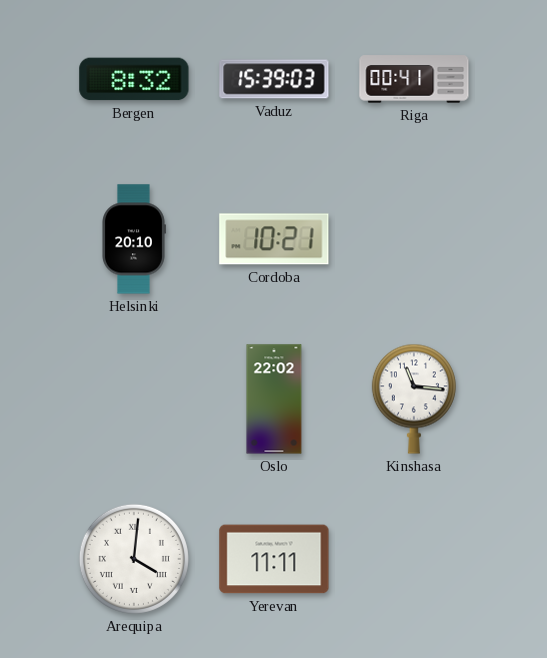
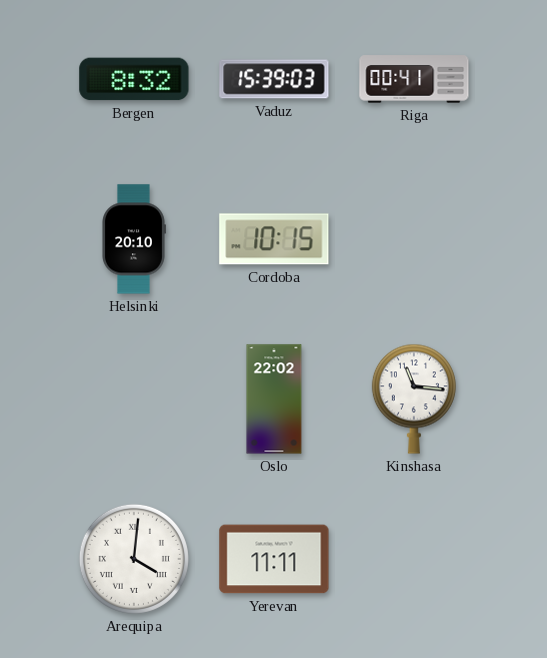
Cordoba: 10:21 -> 10:15
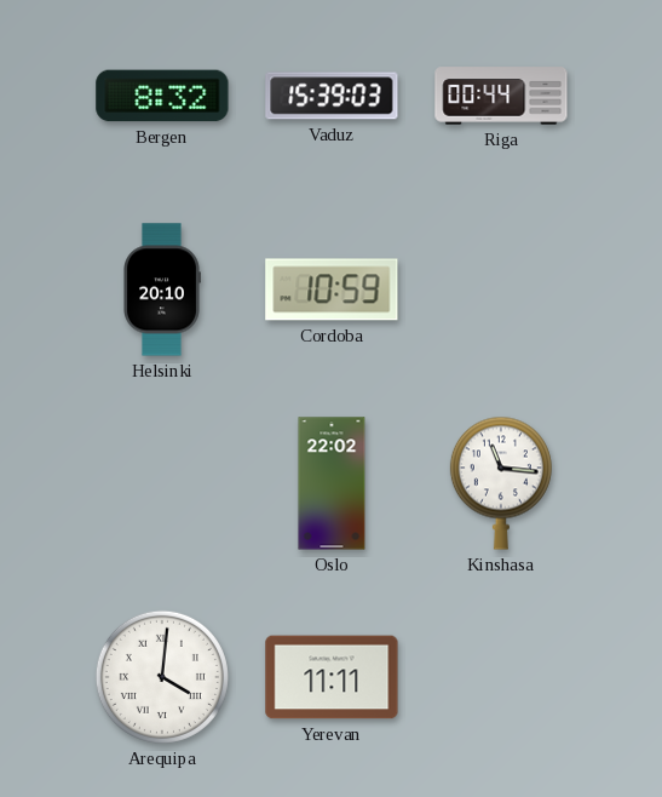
Riga: 00:41 -> 00:44
Cordoba: 10:15 -> 10:59
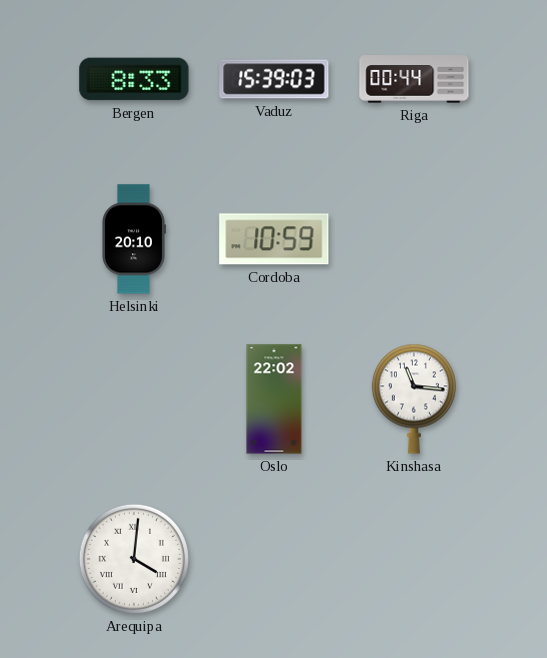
Bergen: 8:32 -> 8:33
Yerevan: 11:11 -> none
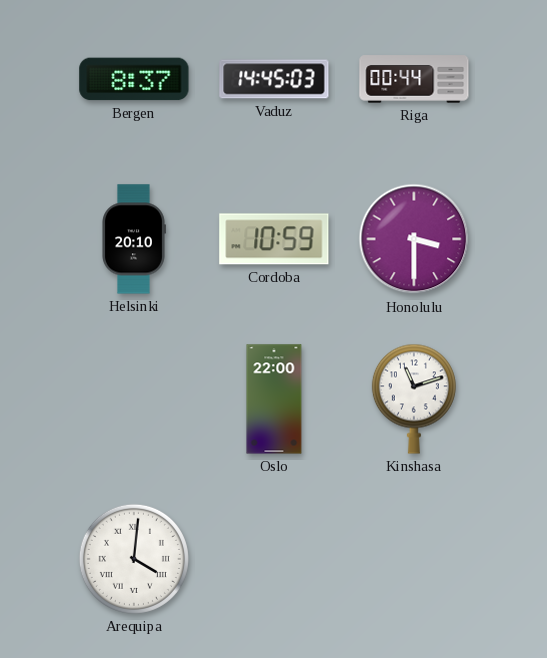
Bergen: 8:33 -> 8:37
Vaduz: 15:39 -> 14:45
Honolulu: none -> 3:30
Oslo: 22:02 -> 22:00
Kinshasa: 11:16 -> 11:12
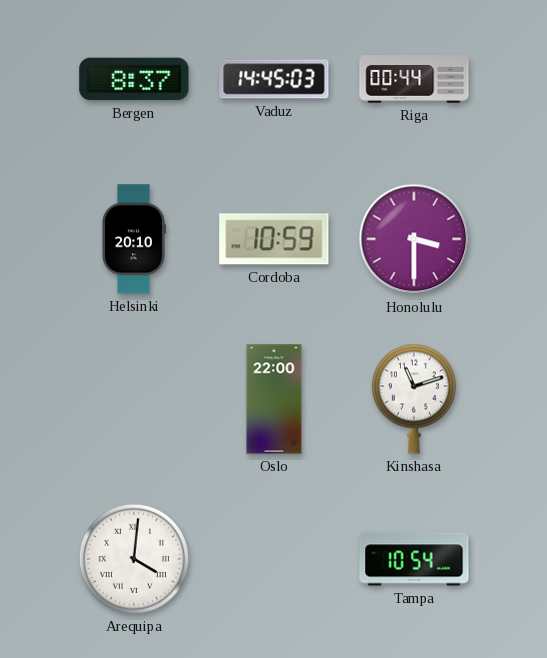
Tampa: none -> 10:54
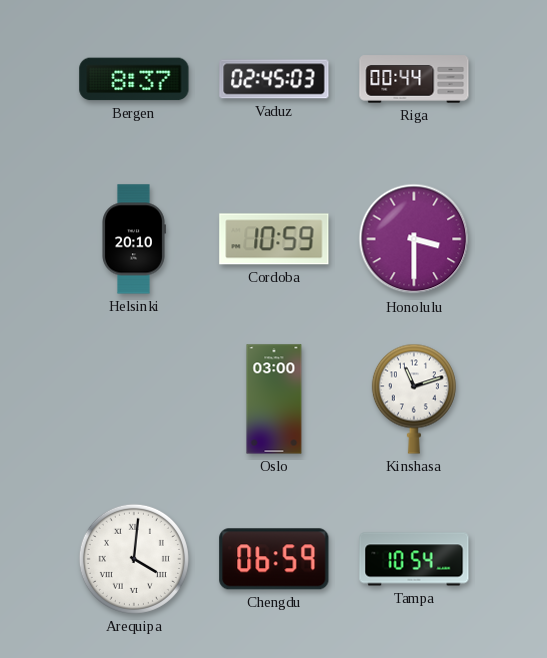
Vaduz: 14:45 -> 02:45
Oslo: 22:00 -> 03:00
Chengdu: none -> 06:59
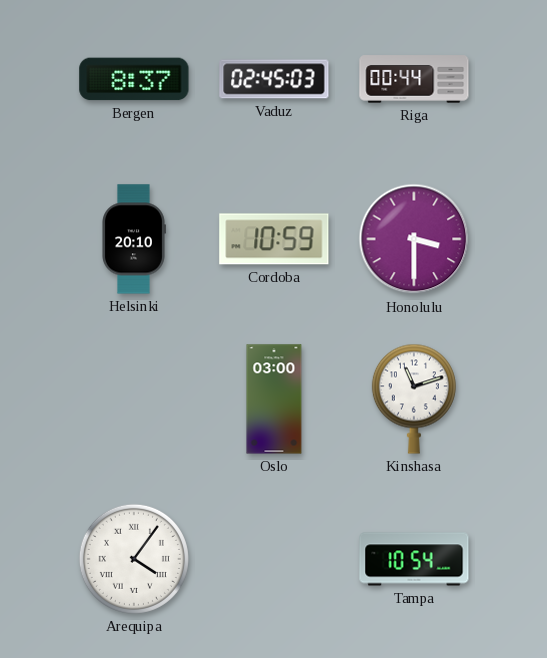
Arequipa: 4:01 -> 4:06
Chengdu: 06:59 -> none
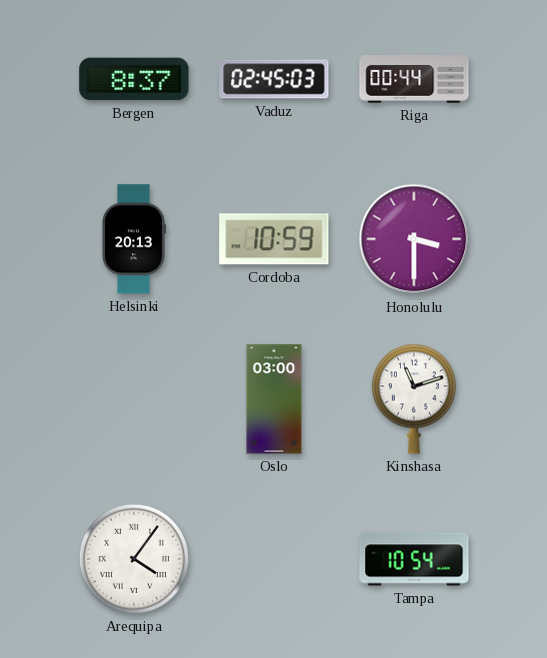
Helsinki: 20:10 -> 20:13
